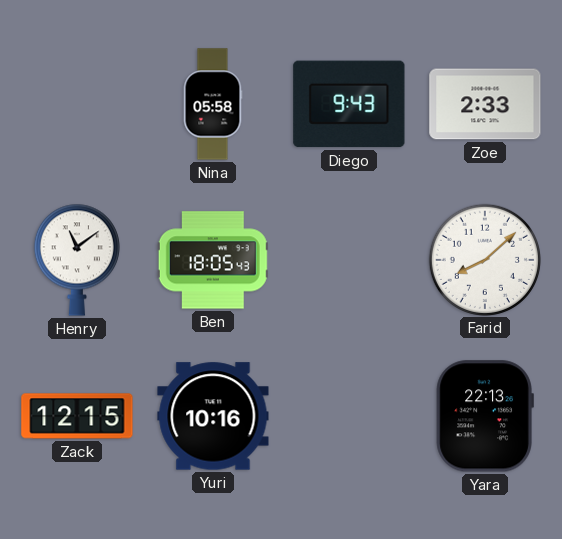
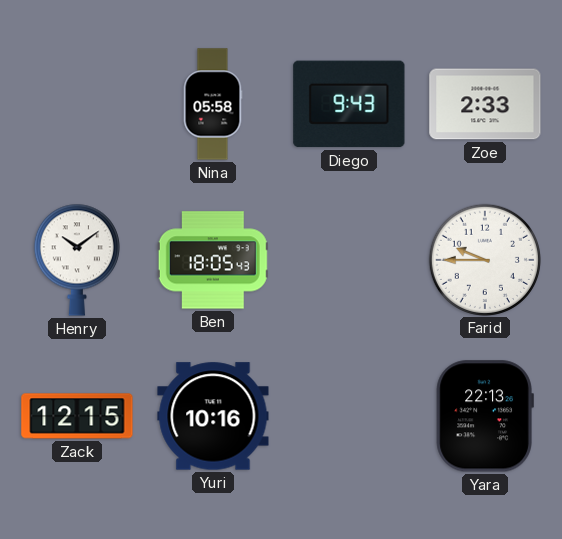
Henry: 11:09 -> 10:09
Farid: 8:08 -> 9:45
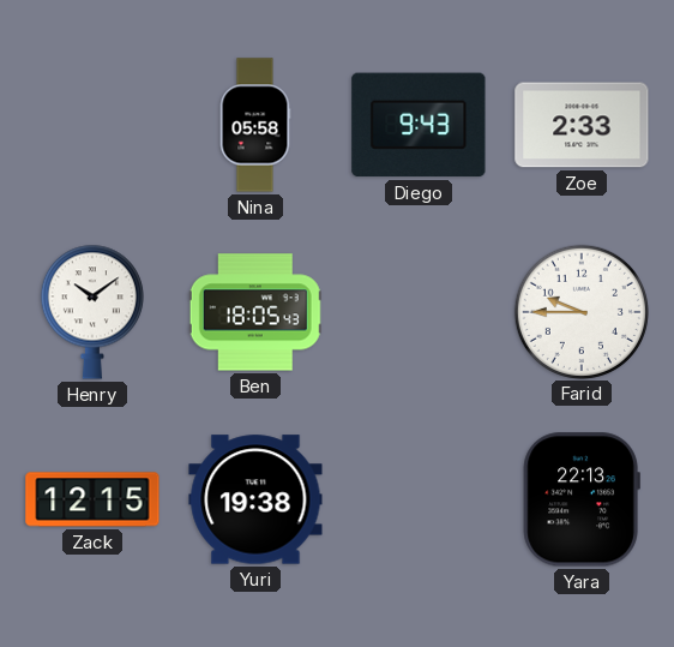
Yuri: 10:16 -> 19:38
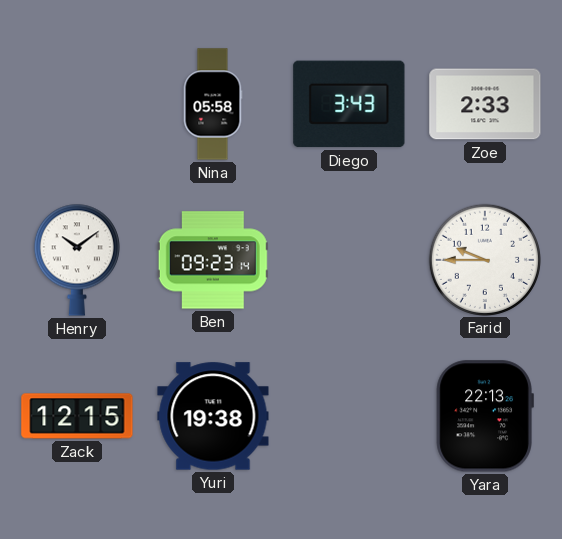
Diego: 9:43 -> 3:43
Ben: 18:05 -> 09:23
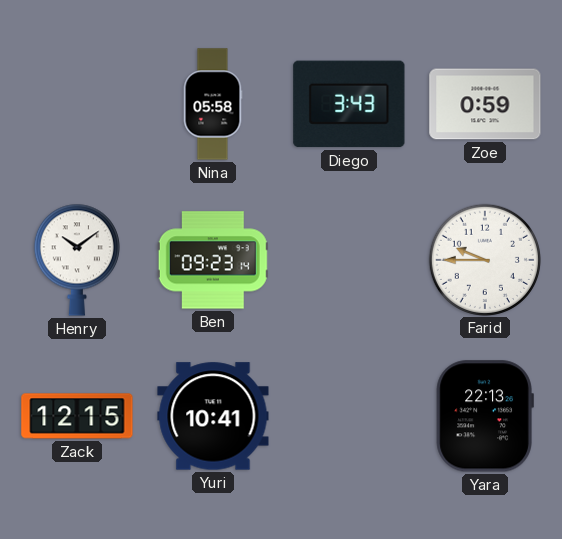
Zoe: 2:33 -> 0:59
Yuri: 19:38 -> 10:41
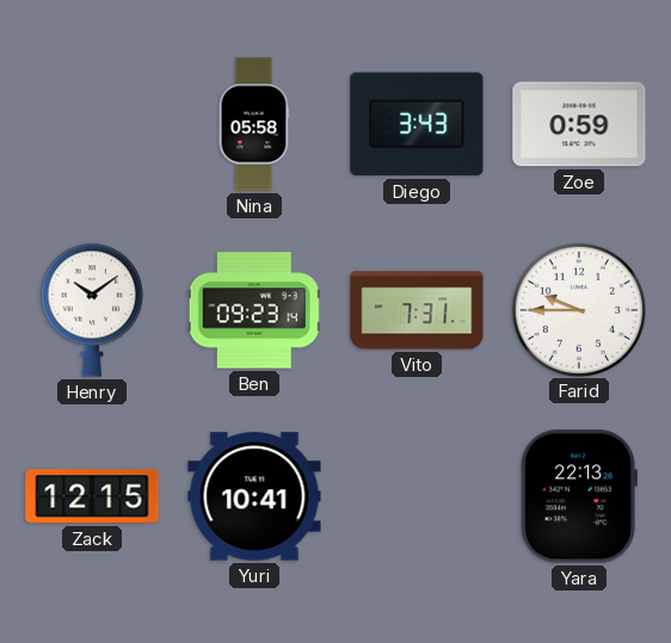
Vito: none -> 7:31
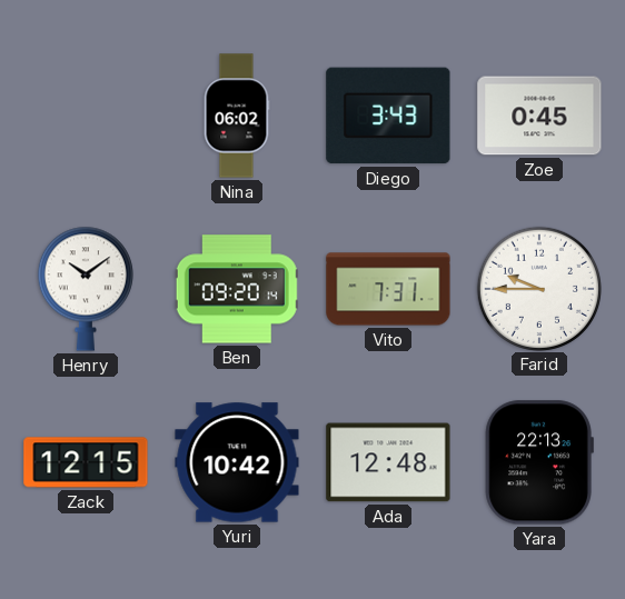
Nina: 05:58 -> 06:02
Zoe: 0:59 -> 0:45
Ben: 09:23 -> 09:20
Yuri: 10:41 -> 10:42
Ada: none -> 12:48
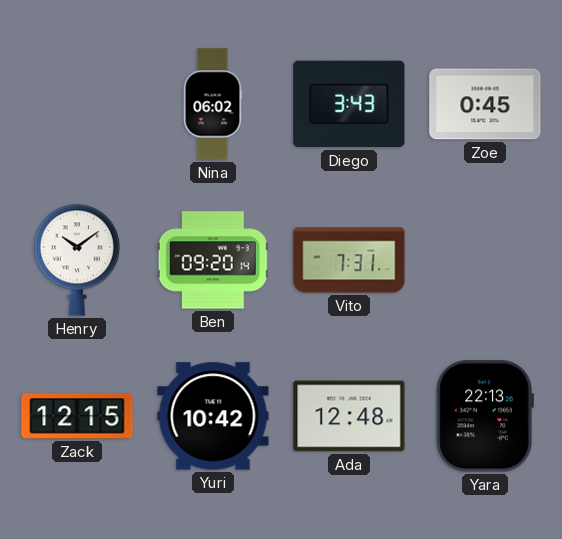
Farid: 9:45 -> none
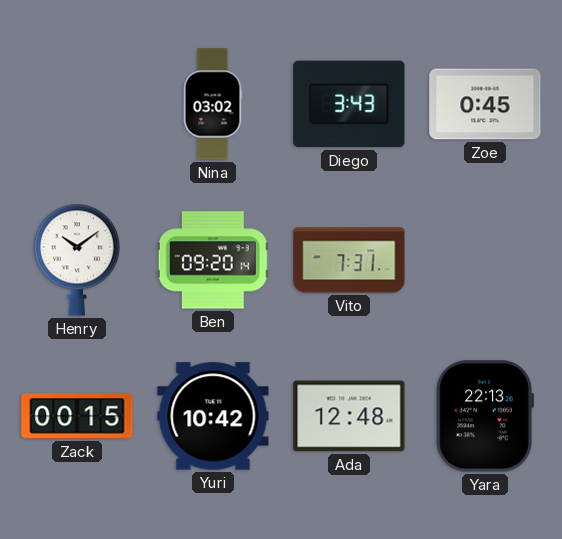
Nina: 06:02 -> 03:02
Zack: 12:15 -> 00:15
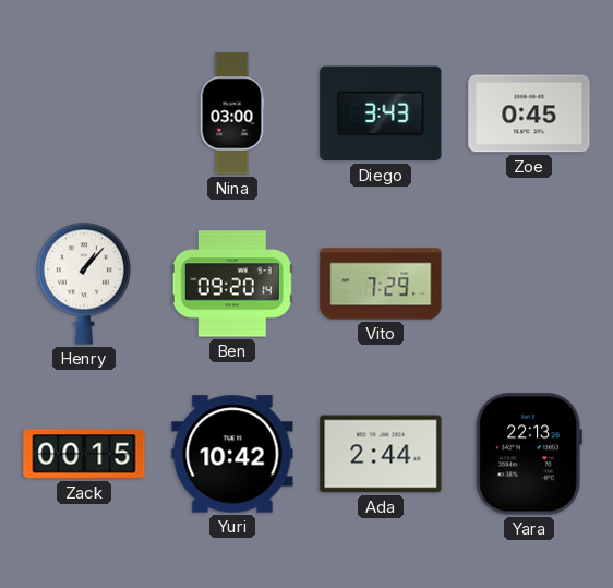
Nina: 03:02 -> 03:00
Henry: 10:09 -> 1:07
Vito: 7:31 -> 7:29
Ada: 12:48 -> 2:44
